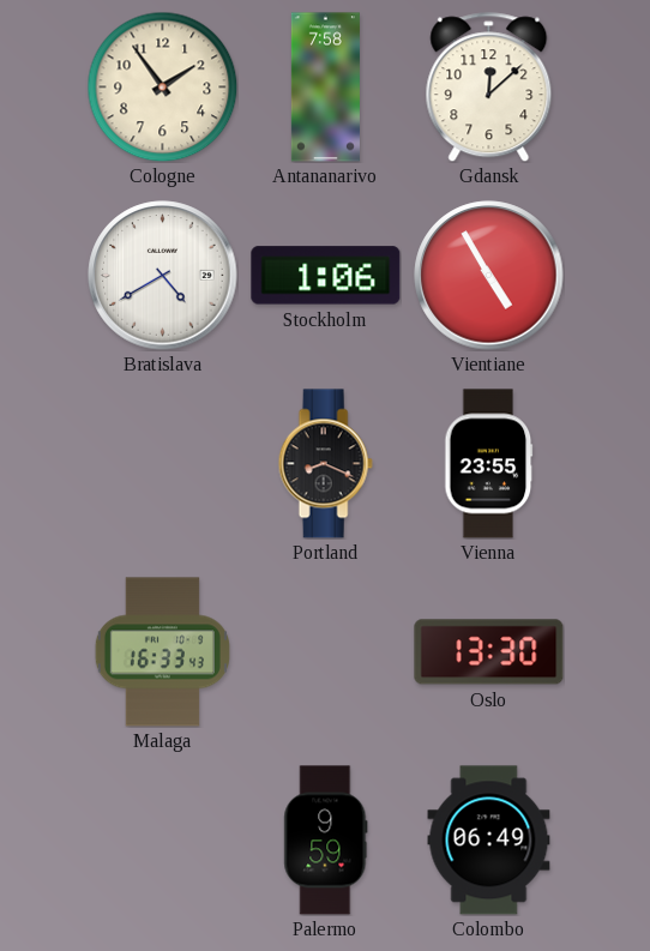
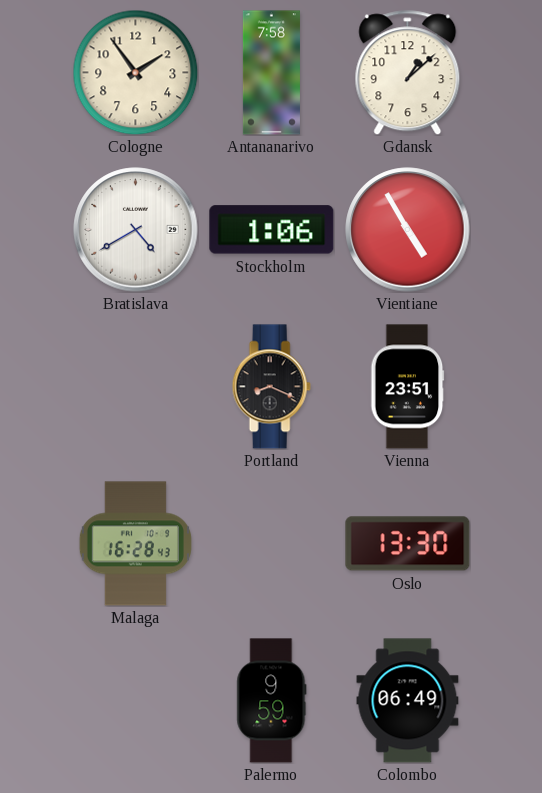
Gdansk: 12:08 -> 1:08
Vienna: 23:55 -> 23:51
Malaga: 16:33 -> 16:28
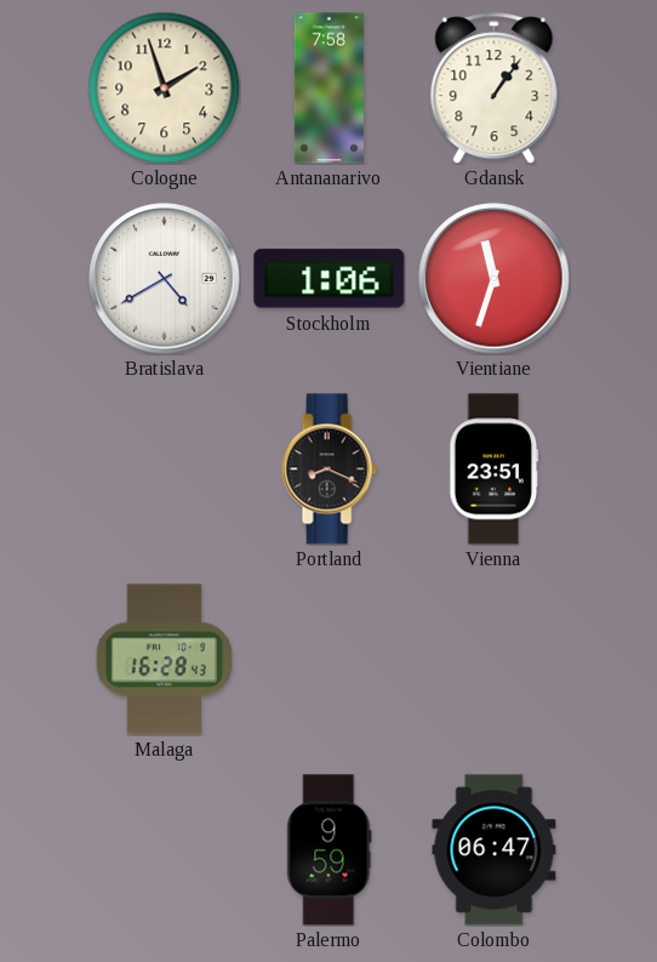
Cologne: 1:54 -> 1:57
Gdansk: 1:08 -> 1:06
Vientiane: 4:55 -> 11:33
Oslo: 13:30 -> none
Colombo: 06:49 -> 06:47
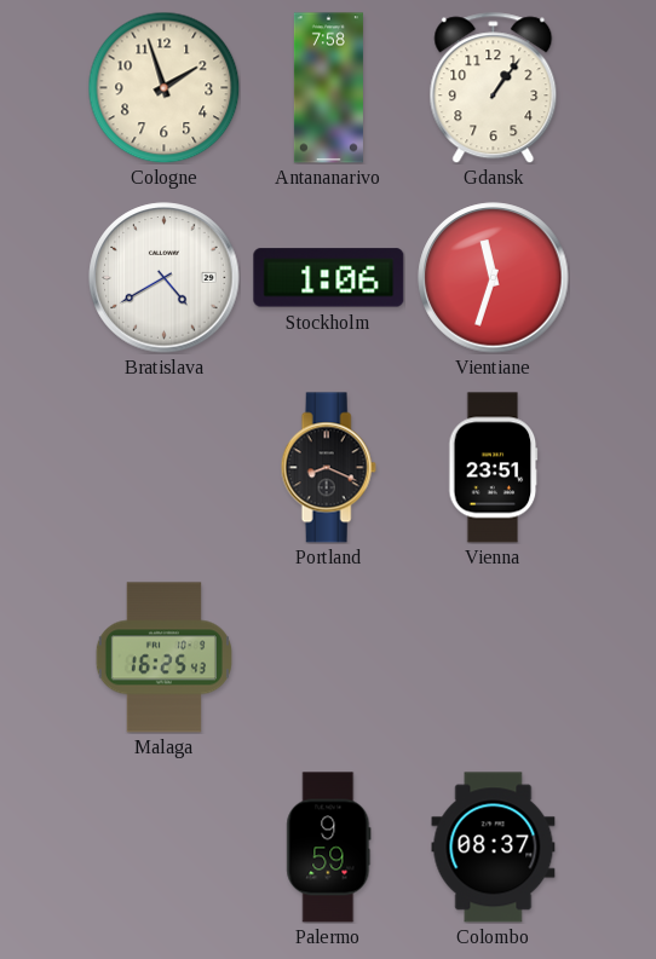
Malaga: 16:28 -> 16:25
Colombo: 06:47 -> 08:37
